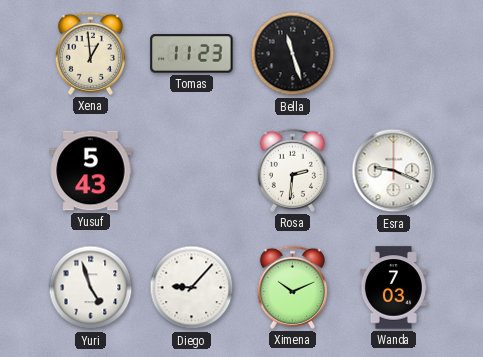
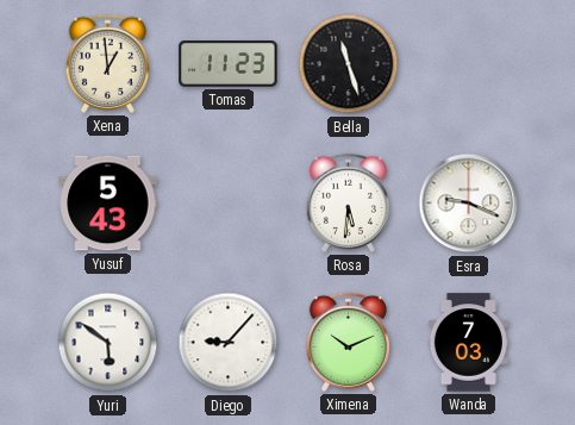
Rosa: 2:31 -> 5:31
Yuri: 4:57 -> 5:51
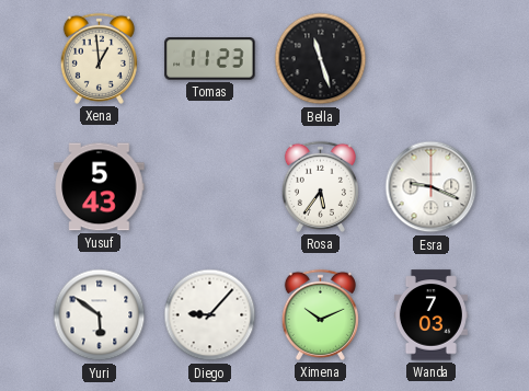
Rosa: 5:31 -> 5:36
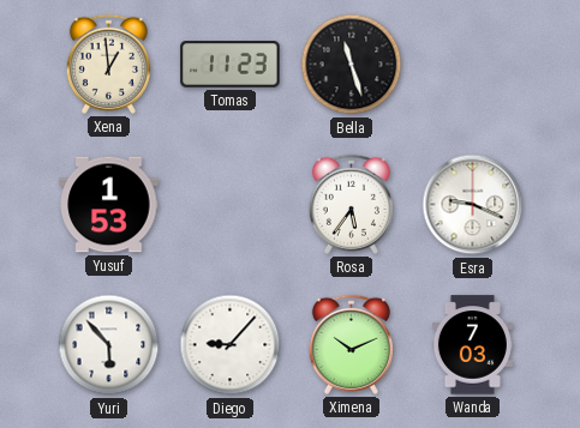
Yusuf: 5:43 -> 1:53
Yuri: 5:51 -> 5:53
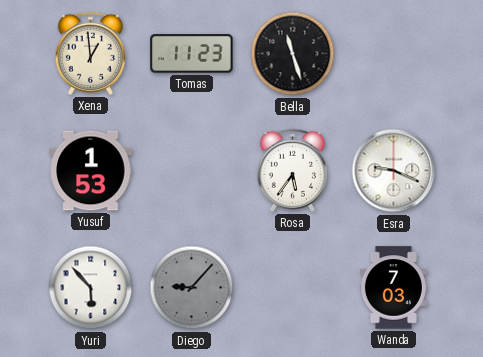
Diego dial: white -> grey
Ximena: 10:11 -> none
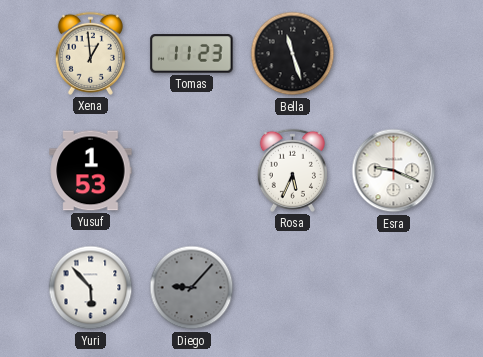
Rosa: 5:36 -> 5:34
Wanda: 7:03 -> none
